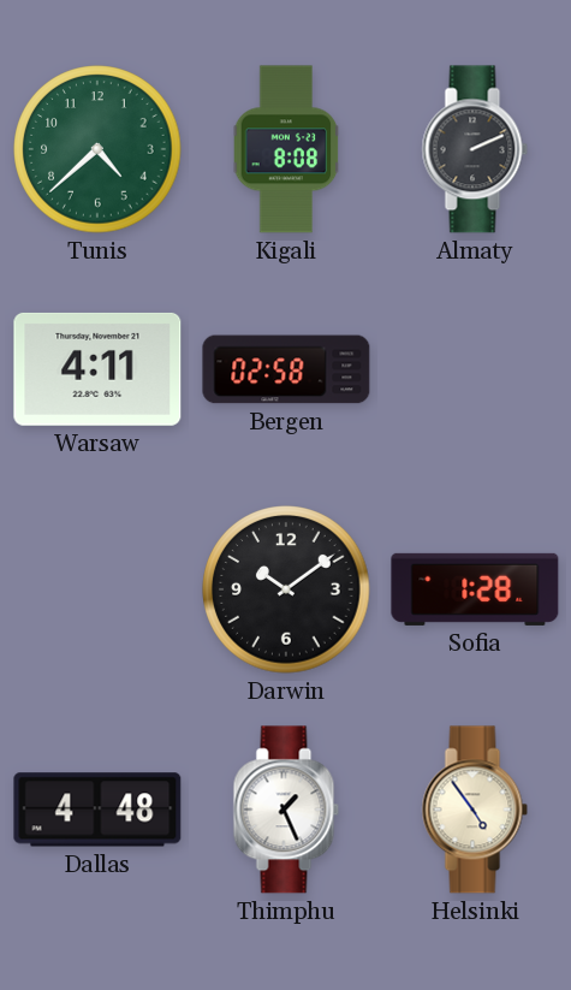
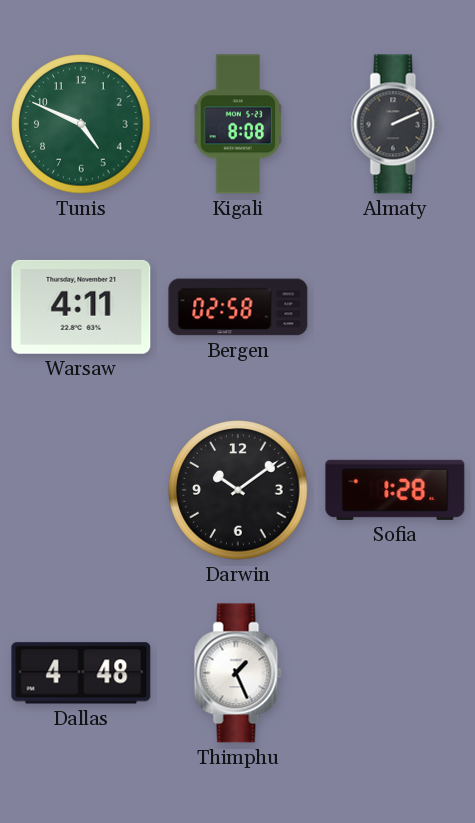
Tunis: 4:38 -> 4:49
Helsinki: 4:54 -> none
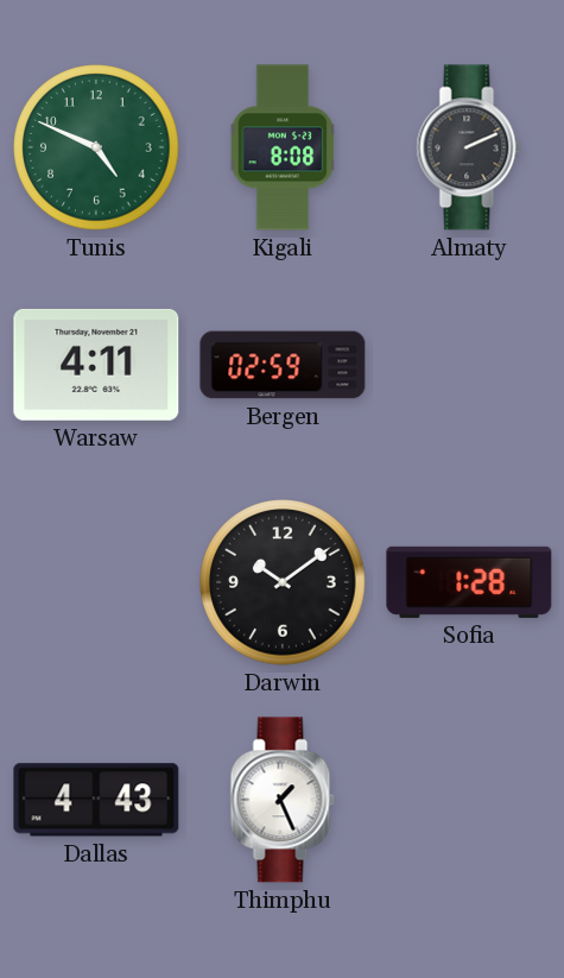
Bergen: 02:58 -> 02:59
Dallas: 4:48 -> 4:43
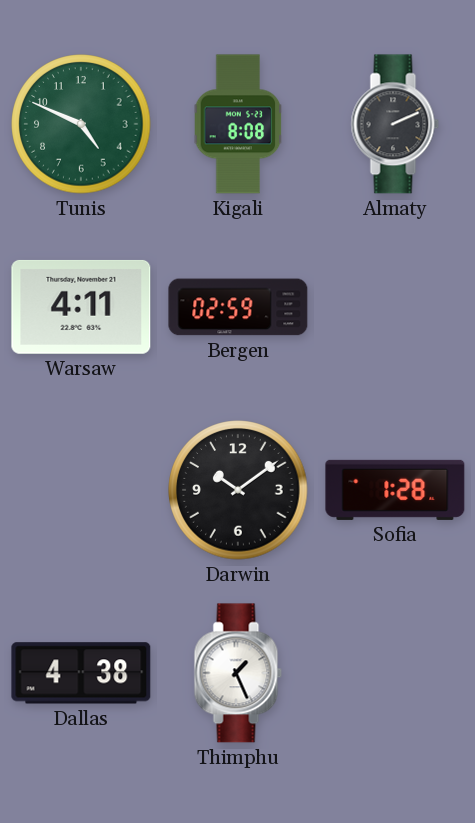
Dallas: 4:43 -> 4:38
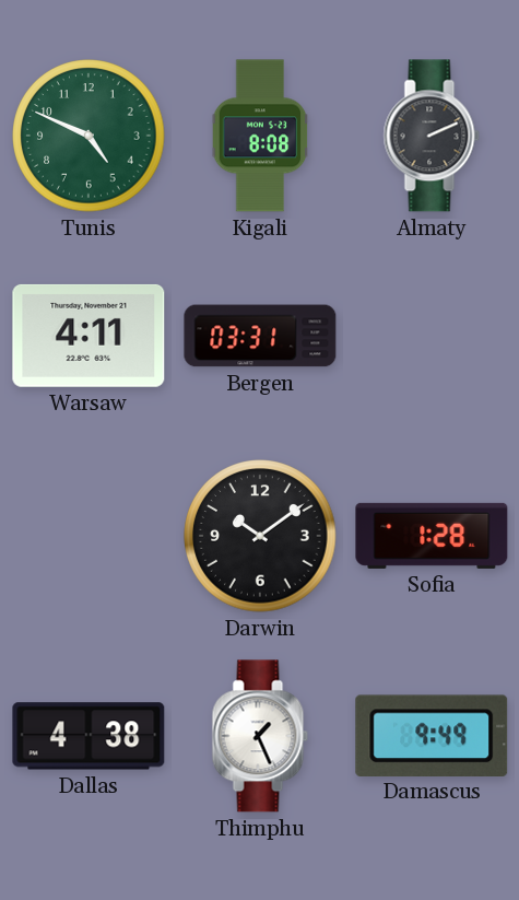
Bergen: 02:59 -> 03:31
Damascus: none -> 9:49
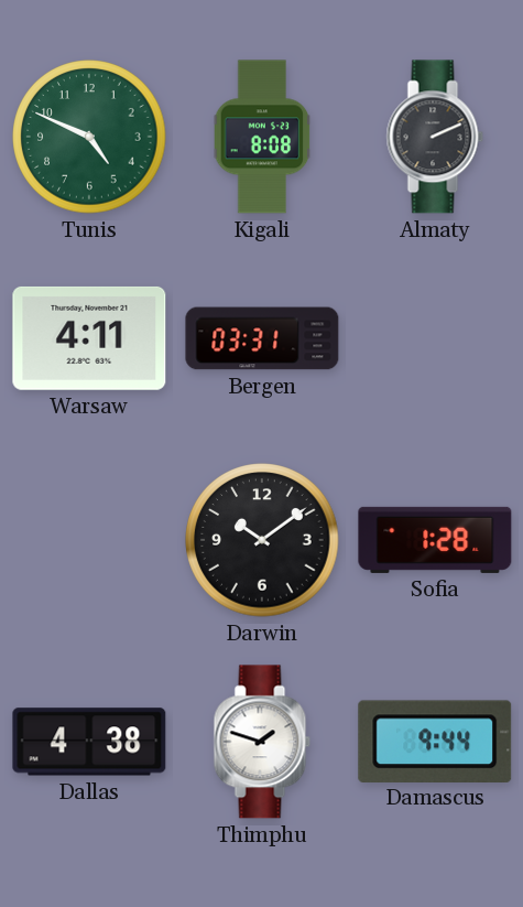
Thimphu: 1:26 -> 1:48
Damascus: 9:49 -> 9:44
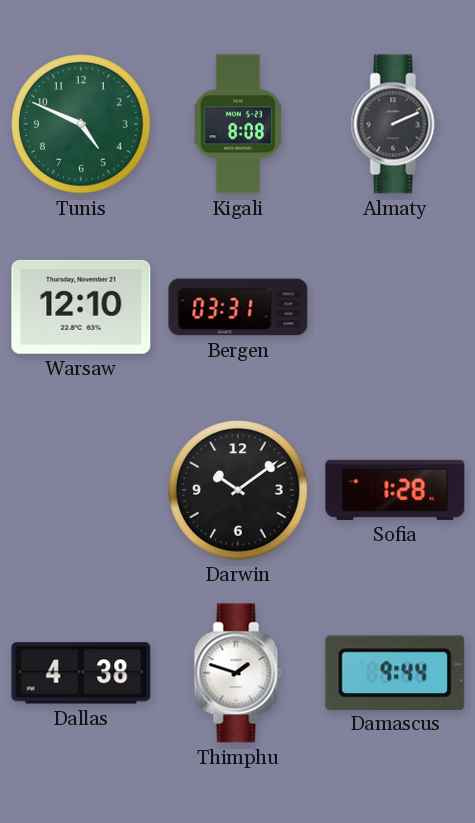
Warsaw: 4:11 -> 12:10
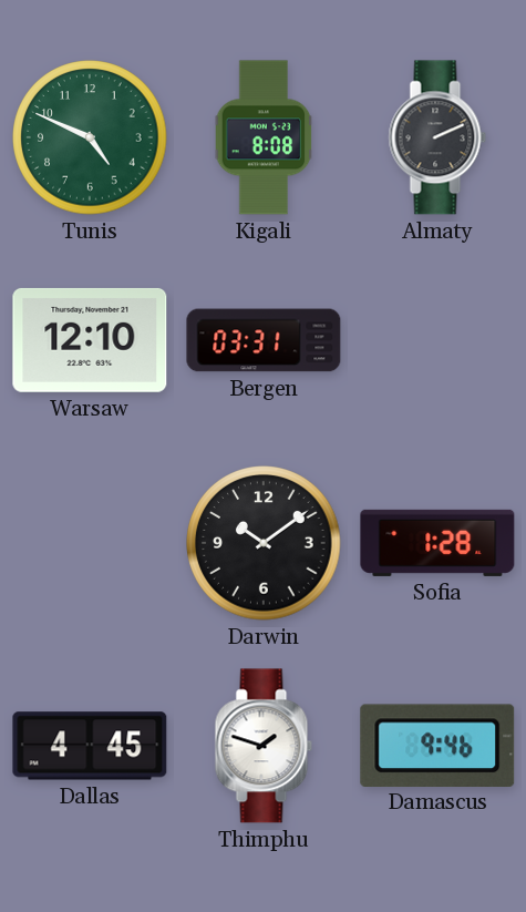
Dallas: 4:38 -> 4:45
Damascus: 9:44 -> 9:46
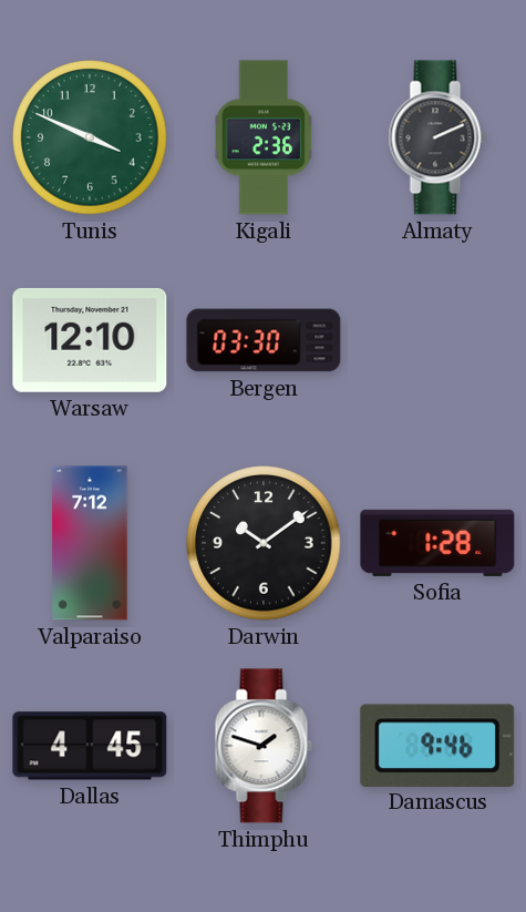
Tunis: 4:49 -> 3:49
Kigali: 8:08 -> 2:36
Bergen: 03:31 -> 03:30
Valparaiso: none -> 7:12
